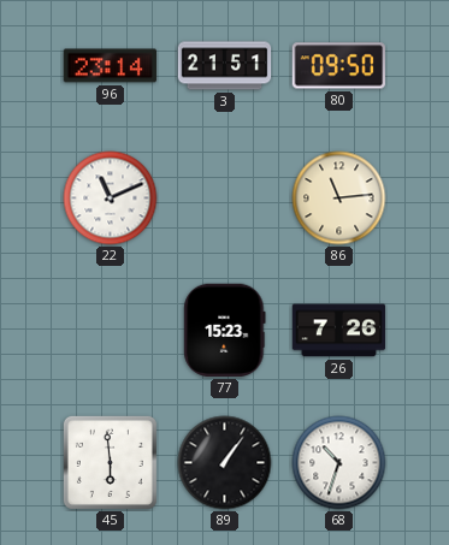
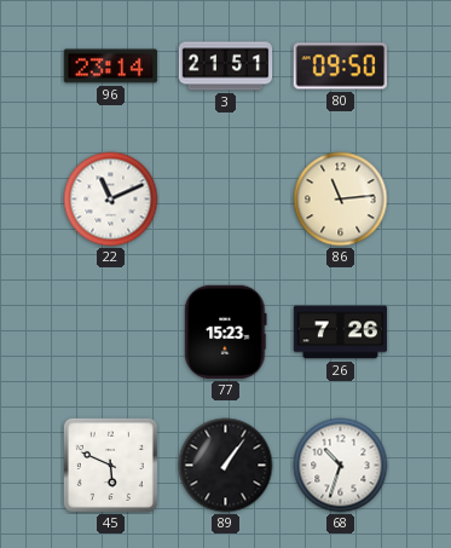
45: 5:59 -> 5:49
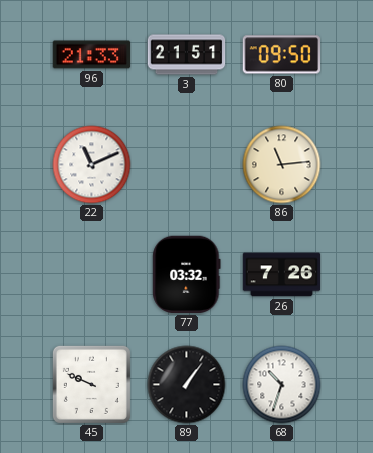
96: 23:14 -> 21:33
77: 15:23 -> 03:32
45: 5:49 -> 9:49
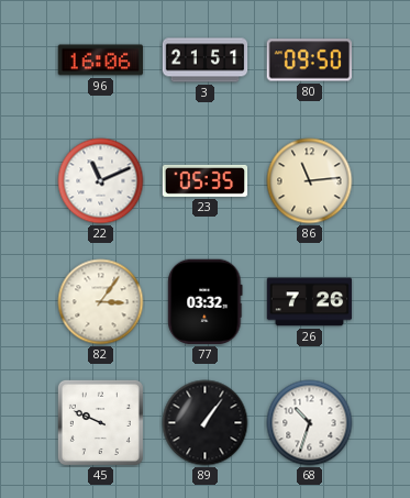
96: 21:33 -> 16:06
23: none -> 05:35
82: none -> 3:06
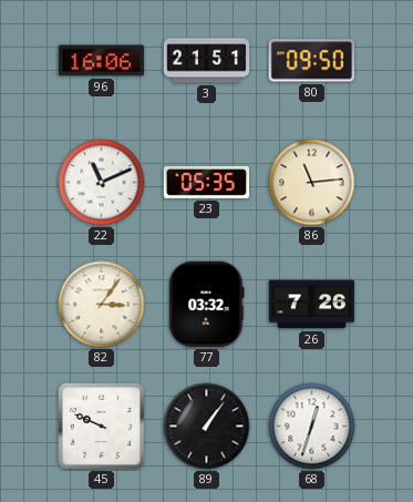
68: 10:33 -> 12:33
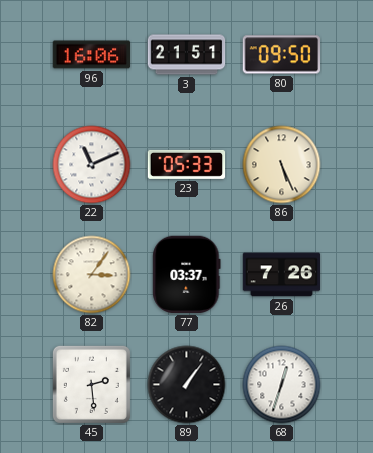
23: 05:35 -> 05:33
86: 11:14 -> 5:26
77: 03:32 -> 03:37
45: 9:49 -> 2:29
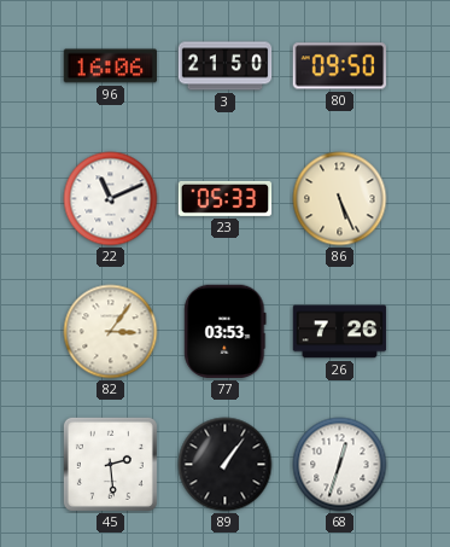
3: 21:51 -> 21:50
77: 03:37 -> 03:53
